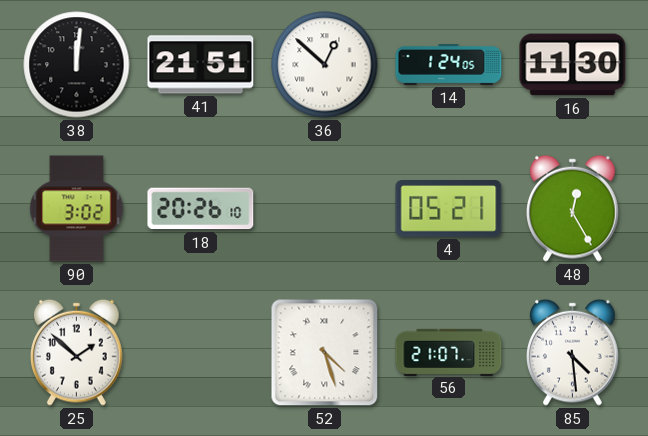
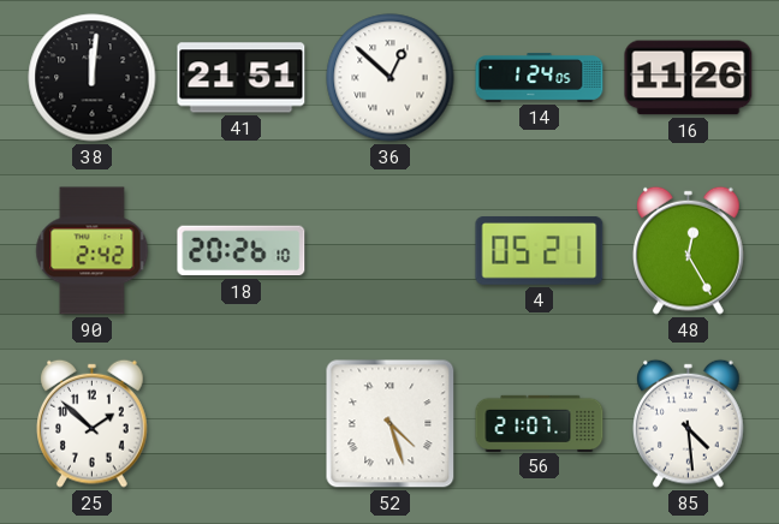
16: 11:30 -> 11:26
90: 3:02 -> 2:42
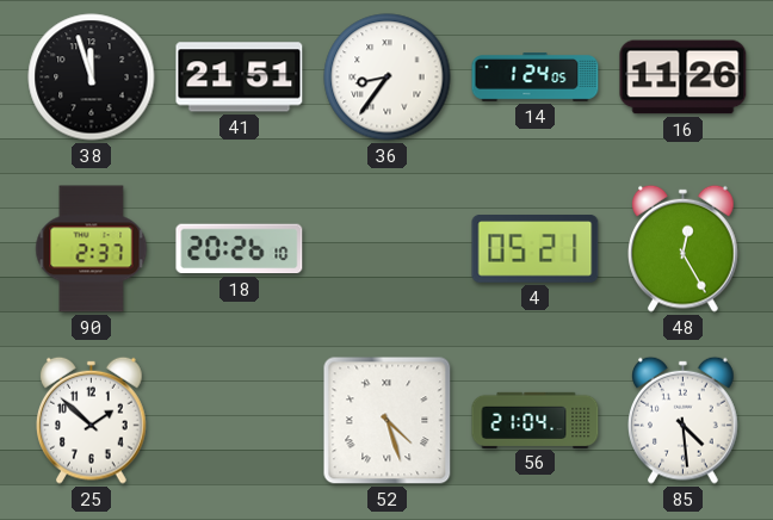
38: 12:01 -> 11:57
36: 12:52 -> 8:36
90: 2:42 -> 2:37
56: 21:07 -> 21:04
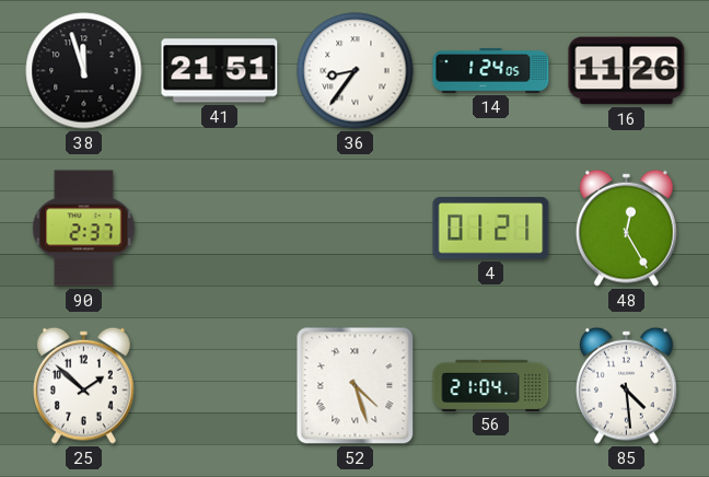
18: 20:26 -> none
4: 05:21 -> 01:21
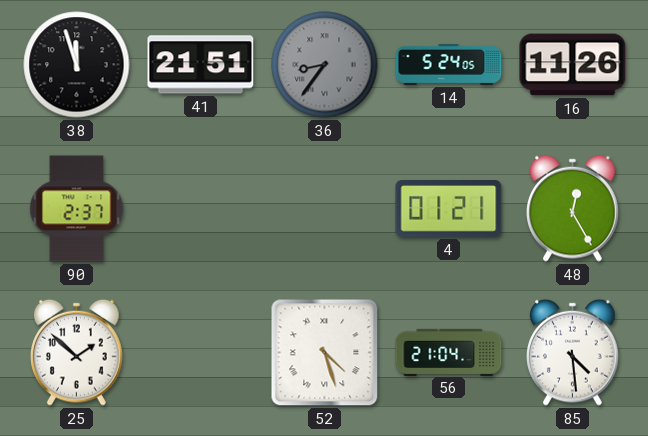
36 dial: white -> grey
14: 1:24 -> 5:24
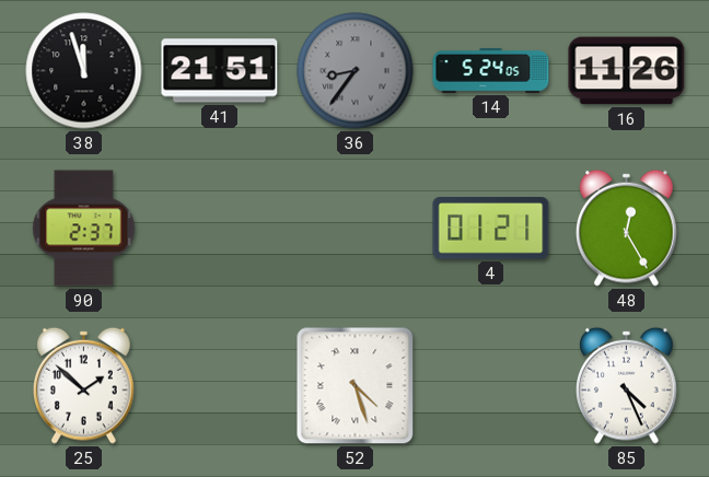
56: 21:04 -> none
85: 4:29 -> 4:26
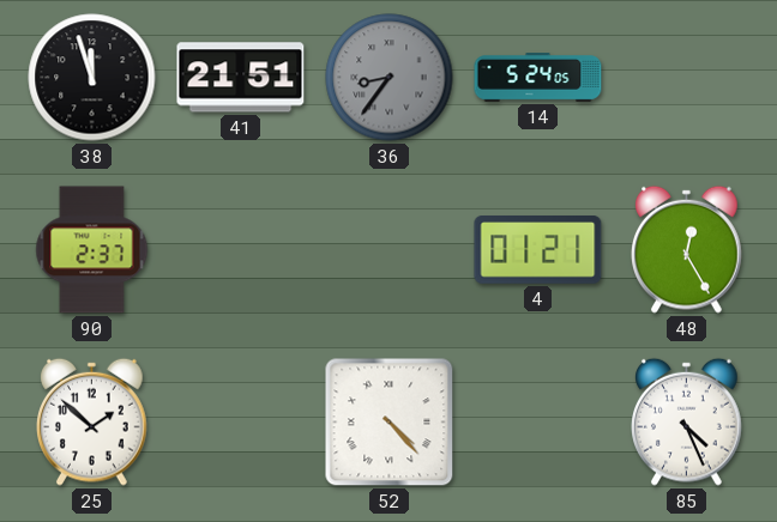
16: 11:26 -> none
52: 4:27 -> 4:23
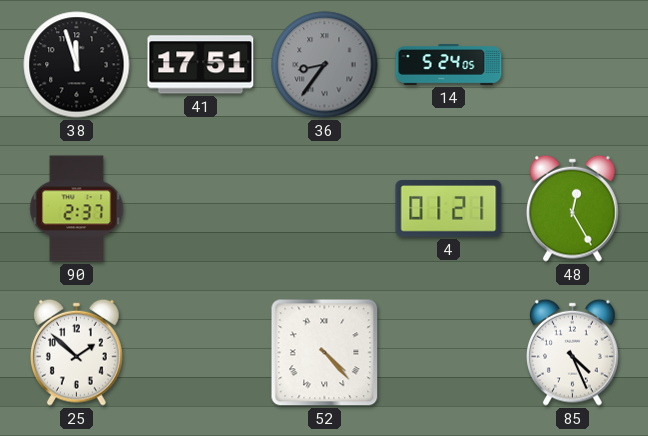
41: 21:51 -> 17:51
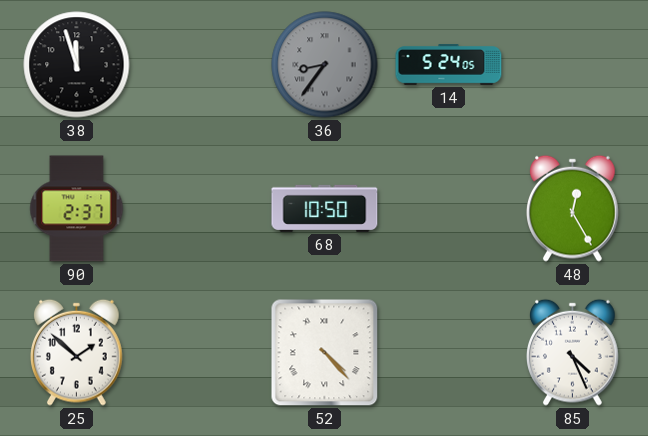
41: 17:51 -> none
68: none -> 10:50
4: 01:21 -> none
